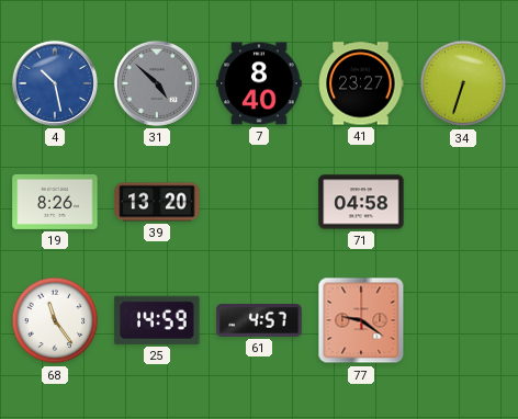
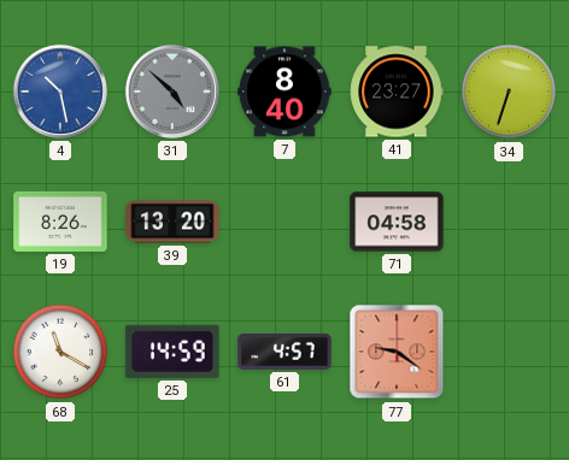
68: 11:24 -> 11:20
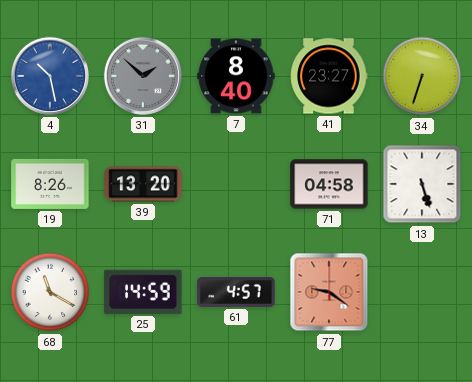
31: 4:52 -> 1:52
13: none -> 5:27
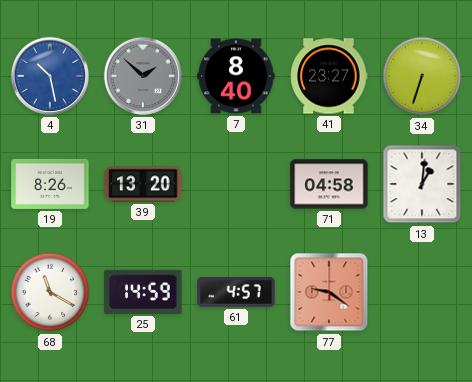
13: 5:27 -> 1:01
